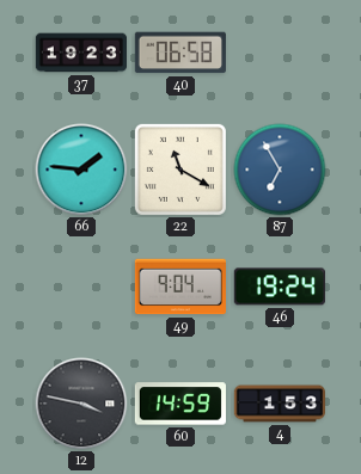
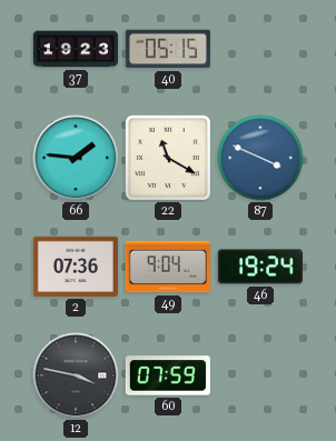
40: 06:58 -> 05:15
87: 6:55 -> 3:49
2: none -> 07:36
60: 14:59 -> 07:59
4: 1:53 -> none
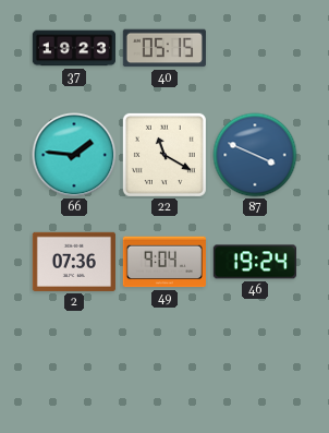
12: 3:47 -> none
60: 07:59 -> none
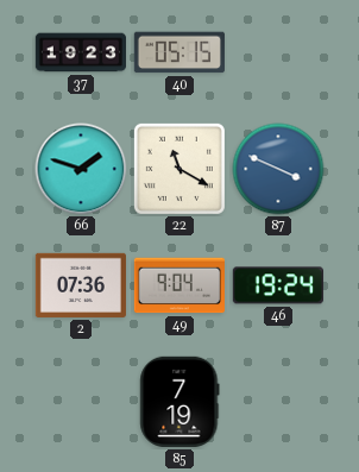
66: 1:46 -> 1:48
85: none -> 7:19
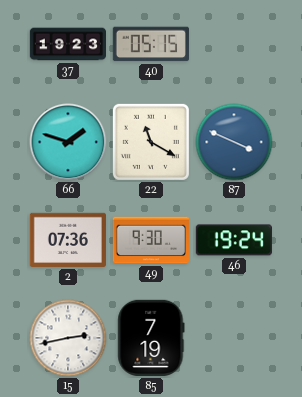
49: 9:04 -> 9:30
15: none -> 2:43
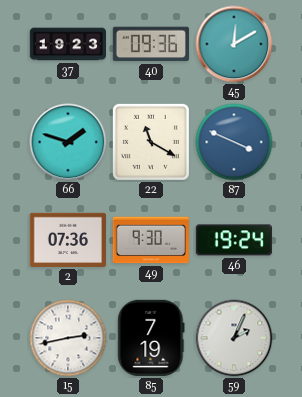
40: 05:15 -> 09:36
45: none -> 12:10
59: none -> 2:04
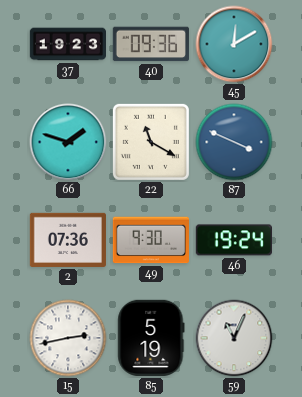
85: 7:19 -> 5:19
59: 2:04 -> 11:04
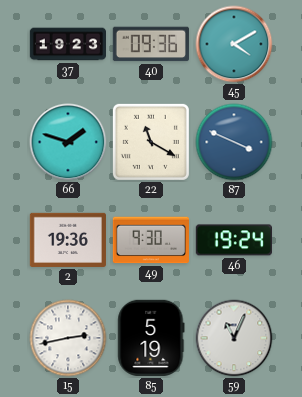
45: 12:10 -> 4:10
2: 07:36 -> 19:36
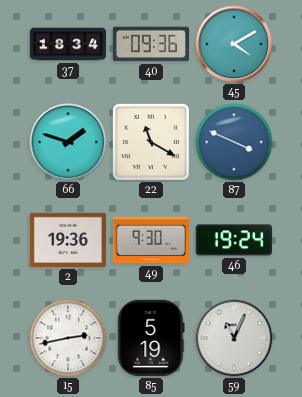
37: 19:23 -> 18:34
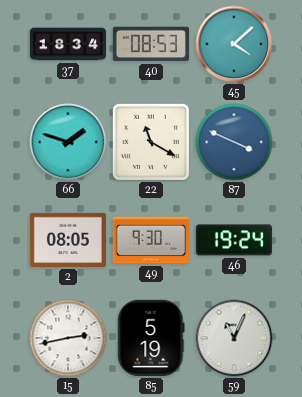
40: 09:36 -> 08:53
45: 4:10 -> 4:08
2: 19:36 -> 08:05
